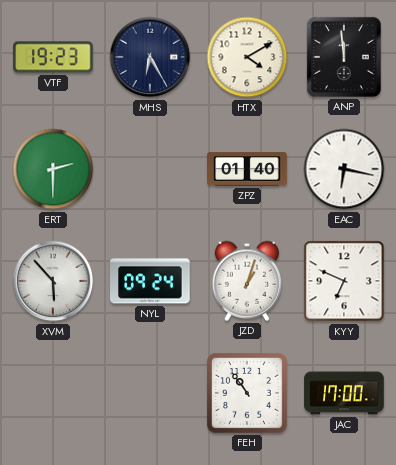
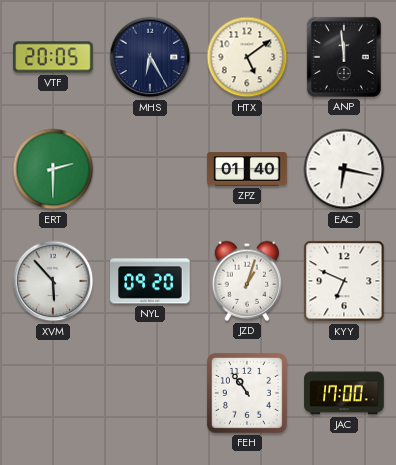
VTF: 19:23 -> 20:05
HTX: 4:10 -> 5:09
NYL: 09:24 -> 09:20
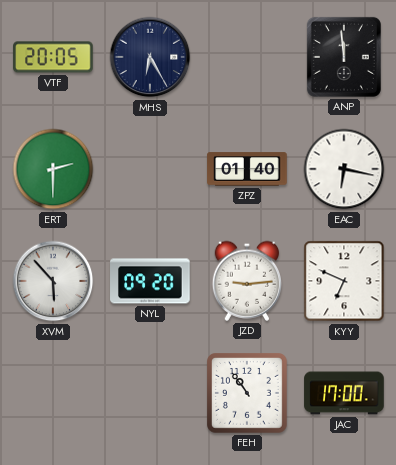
HTX: 5:09 -> none
JZD: 1:03 -> 9:14
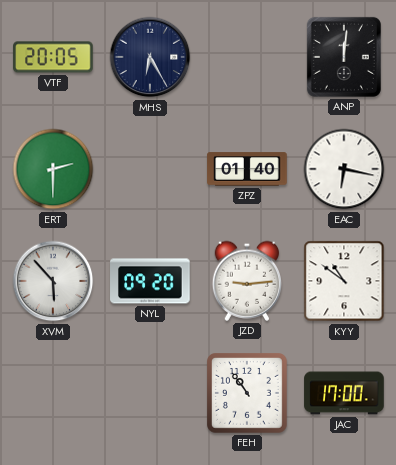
ANP: 11:59 -> 12:01
KYY: 6:49 -> 10:51
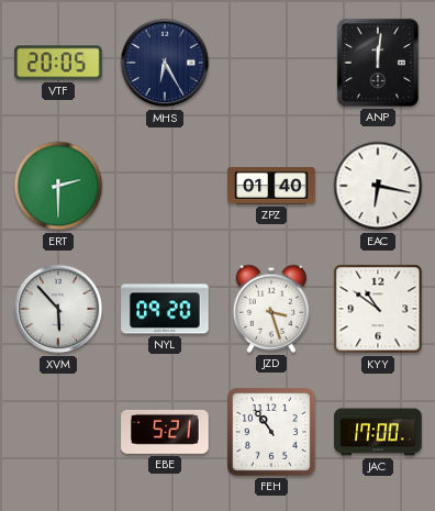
JZD: 9:14 -> 3:27
EBE: none -> 5:21
